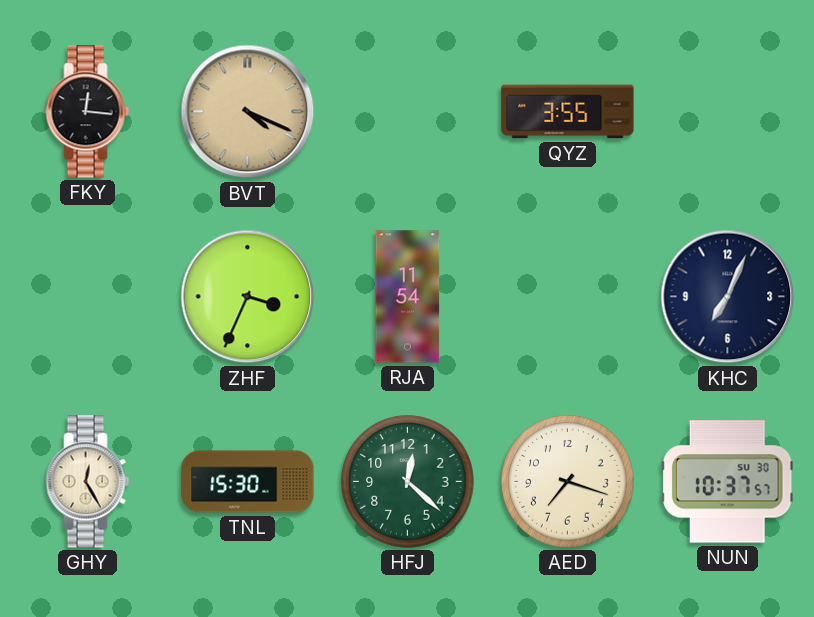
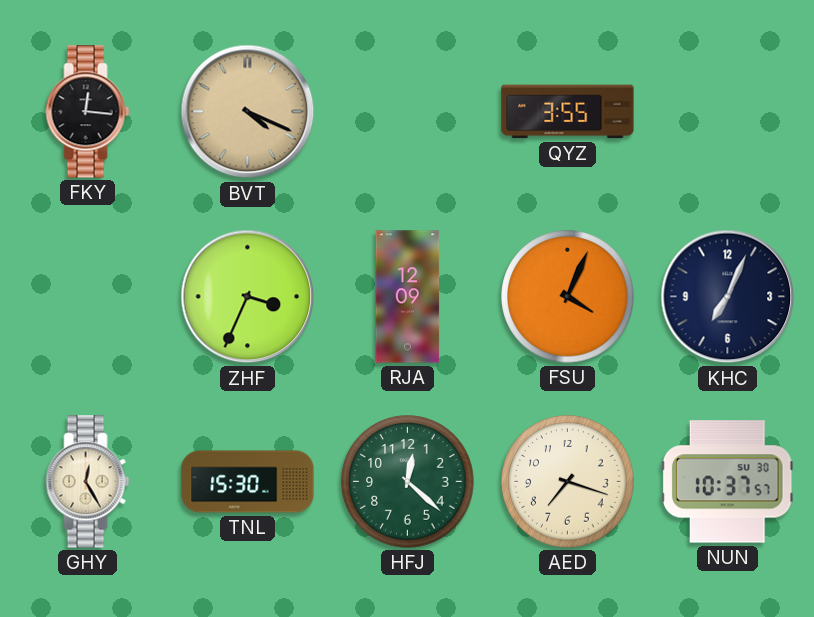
RJA: 11:54 -> 12:09
FSU: none -> 4:04
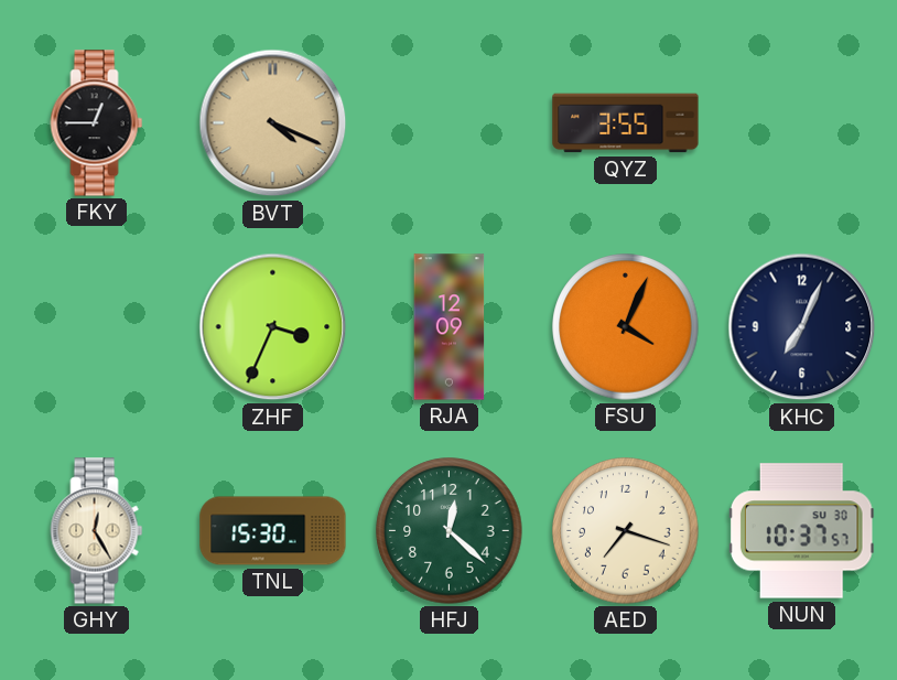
FKY: 12:16 -> 12:45
